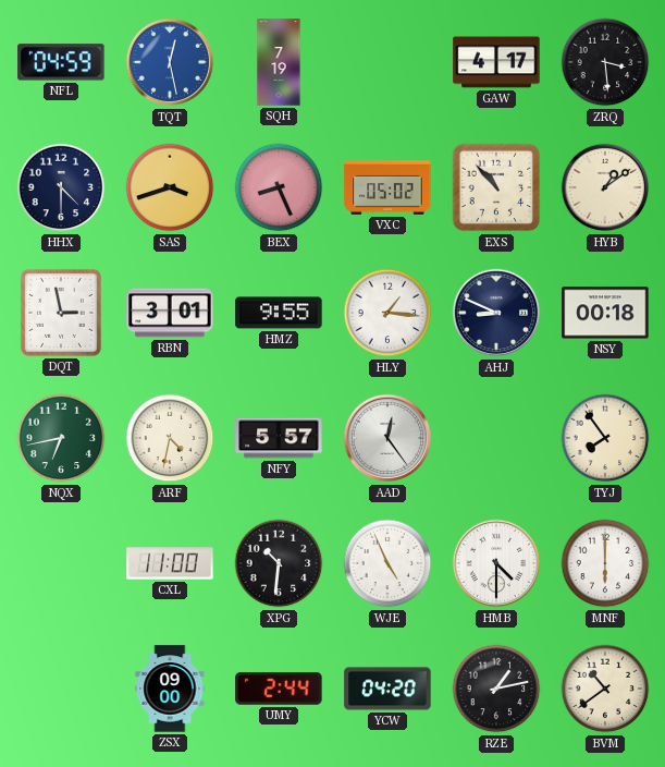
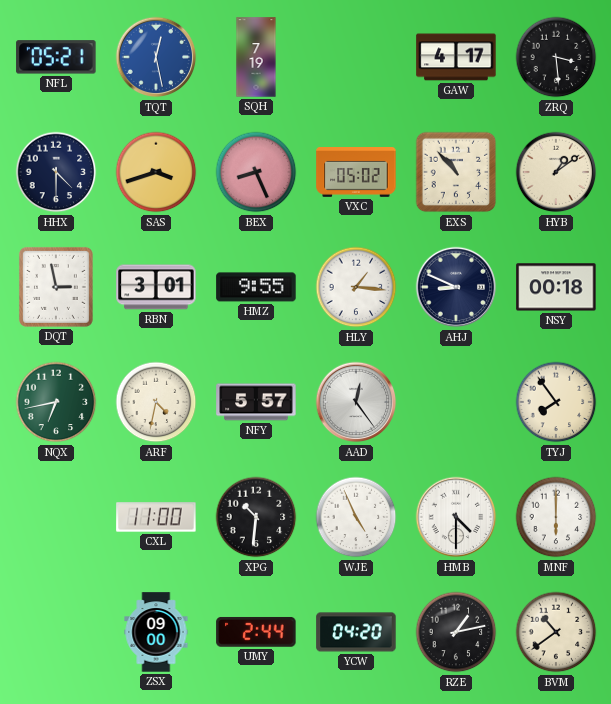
NFL: 04:59 -> 05:21
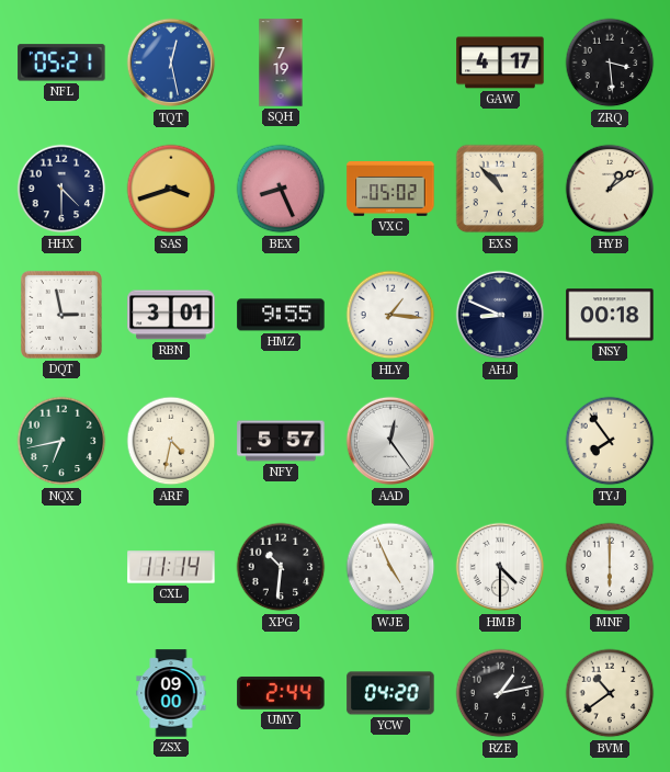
CXL: 11:00 -> 11:14
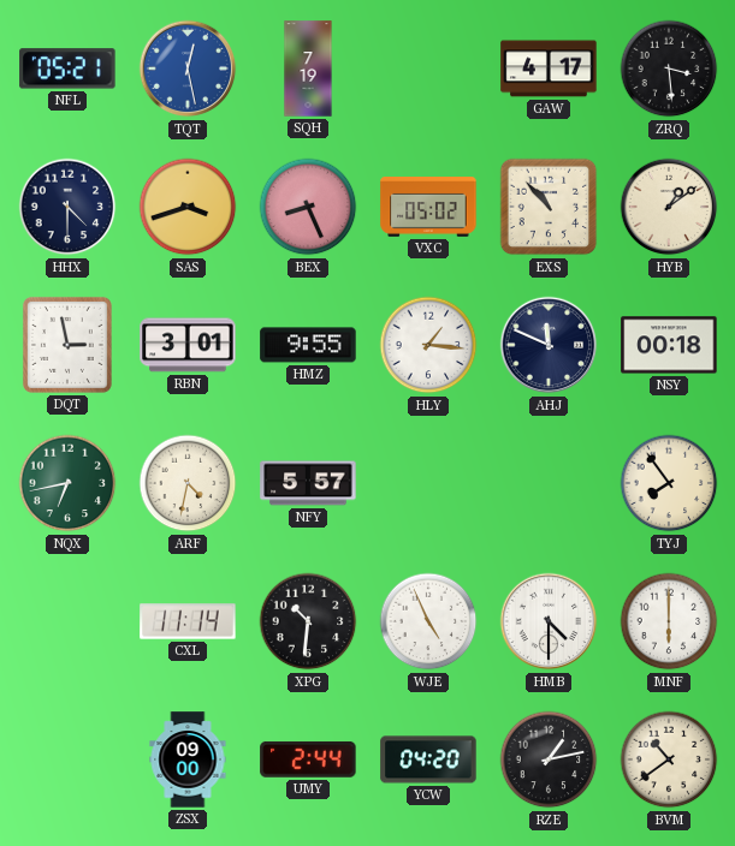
AHJ: 8:49 -> 11:49
AAD: 12:24 -> none
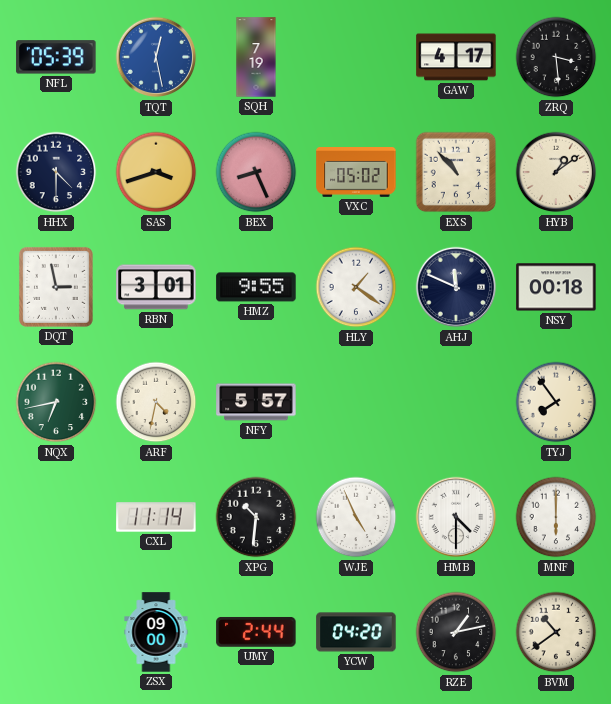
NFL: 05:21 -> 05:39
HLY: 1:16 -> 1:21
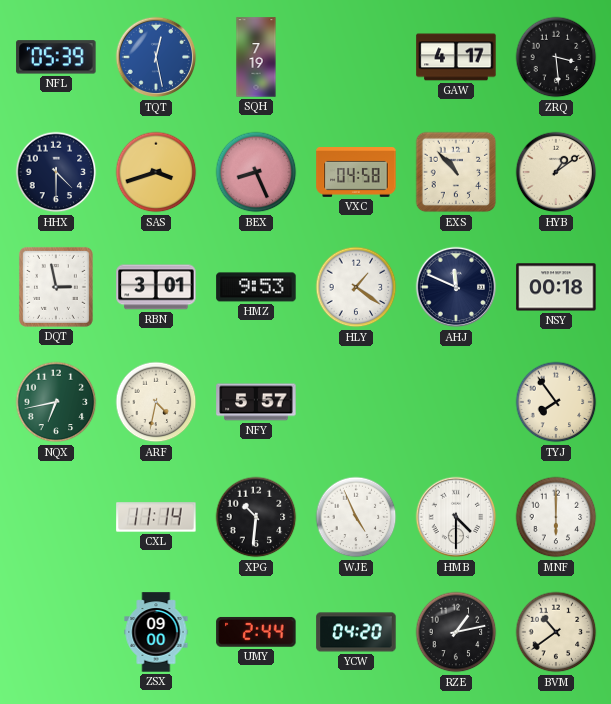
VXC: 05:02 -> 04:58
HMZ: 9:55 -> 9:53
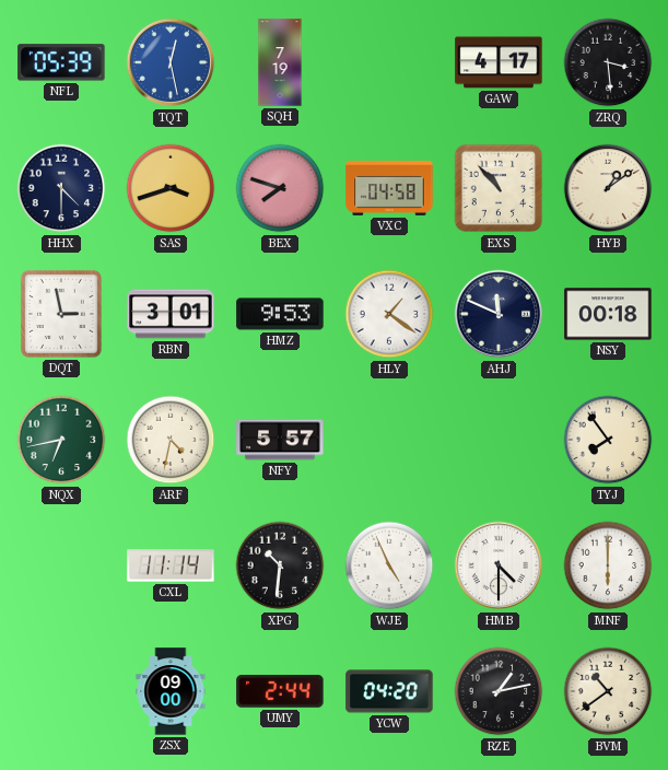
BEX: 8:26 -> 7:48
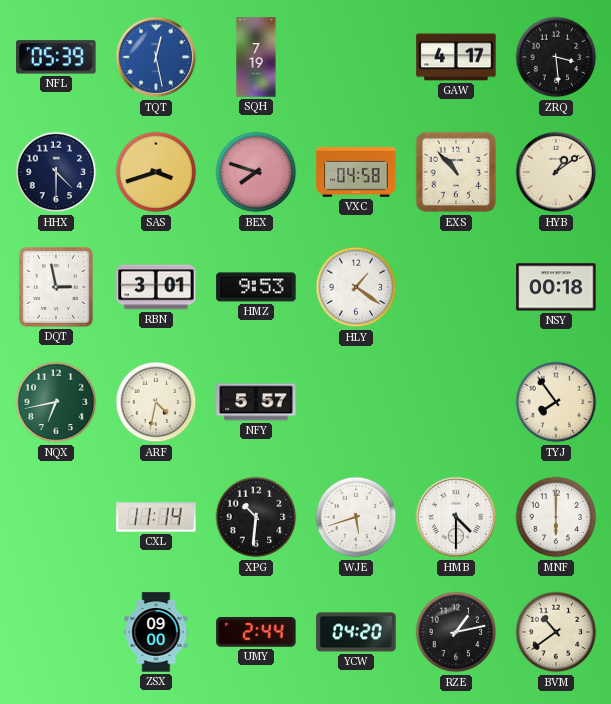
AHJ: 11:49 -> none
WJE: 4:56 -> 5:42
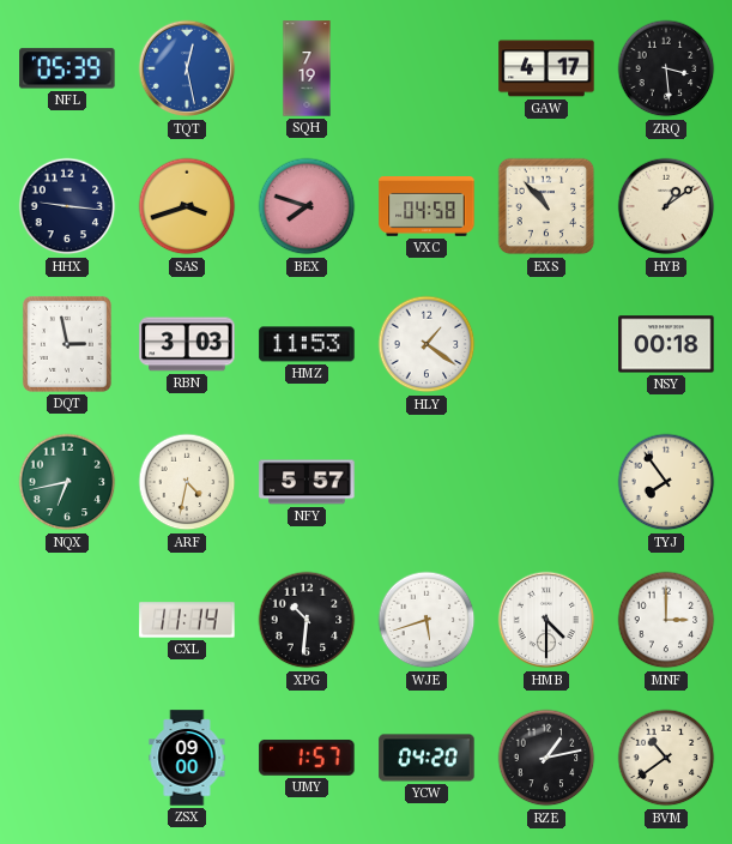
HHX: 4:30 -> 9:16
RBN: 3:01 -> 3:03
HMZ: 9:53 -> 11:53
MNF: 6:00 -> 3:00
UMY: 2:44 -> 1:57
